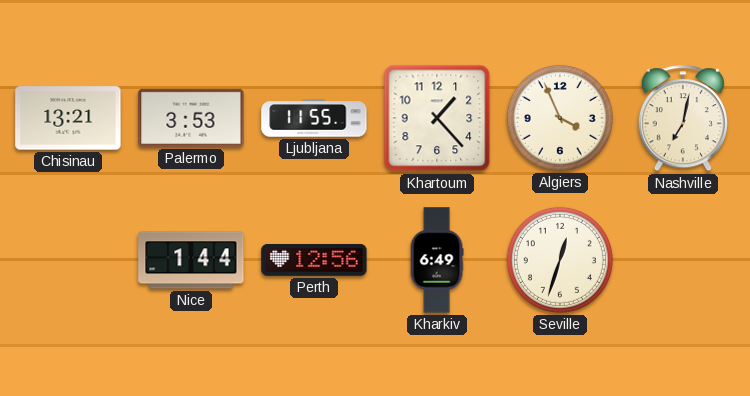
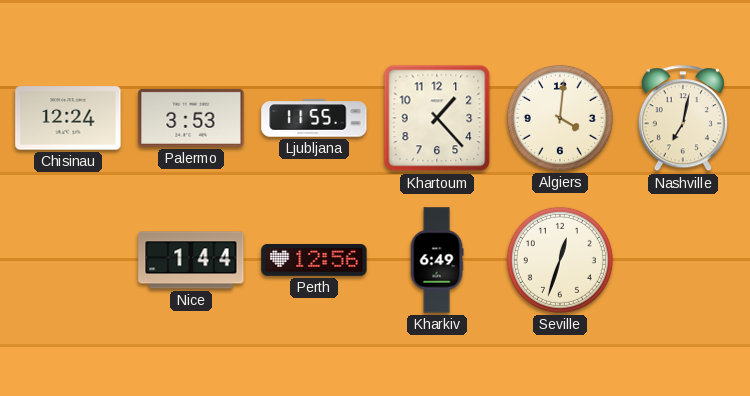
Chisinau: 13:21 -> 12:24
Algiers: 3:56 -> 4:01
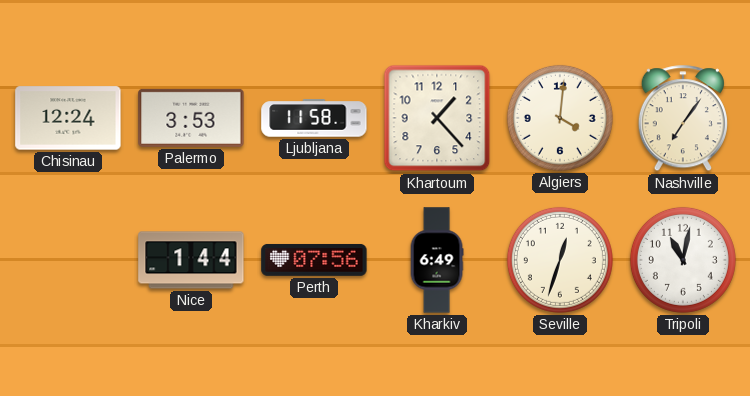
Ljubljana: 11:55 -> 11:58
Nashville: 7:02 -> 7:06
Perth: 12:56 -> 07:56
Tripoli: none -> 11:02
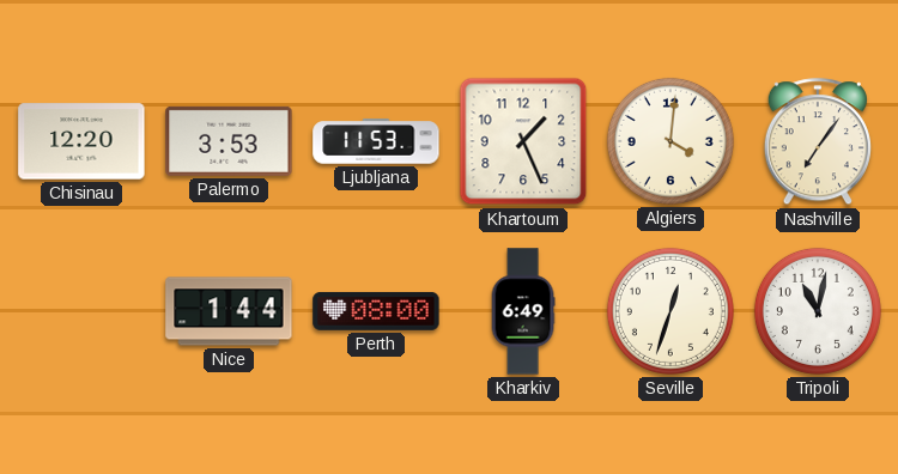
Chisinau: 12:24 -> 12:20
Ljubljana: 11:58 -> 11:53
Khartoum: 1:23 -> 1:26
Perth: 07:56 -> 08:00
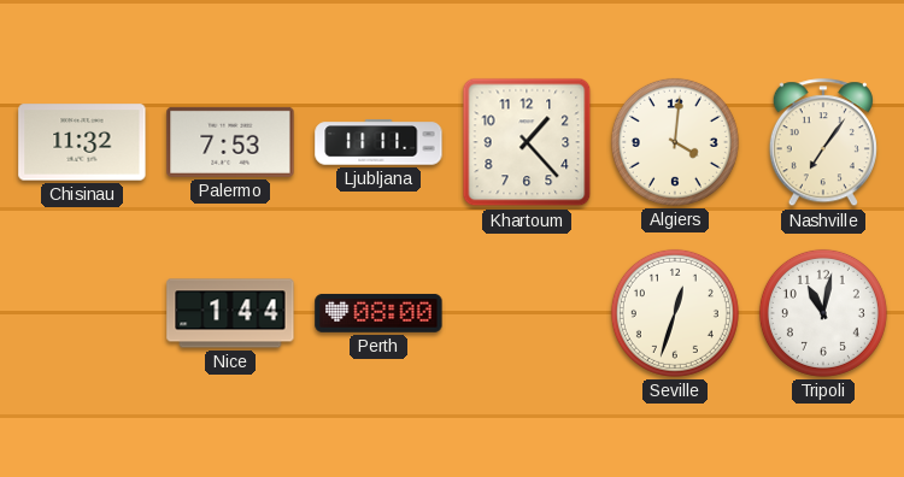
Chisinau: 12:20 -> 11:32
Palermo: 3:53 -> 7:53
Ljubljana: 11:53 -> 11:11
Khartoum: 1:26 -> 1:23
Kharkiv: 6:49 -> none
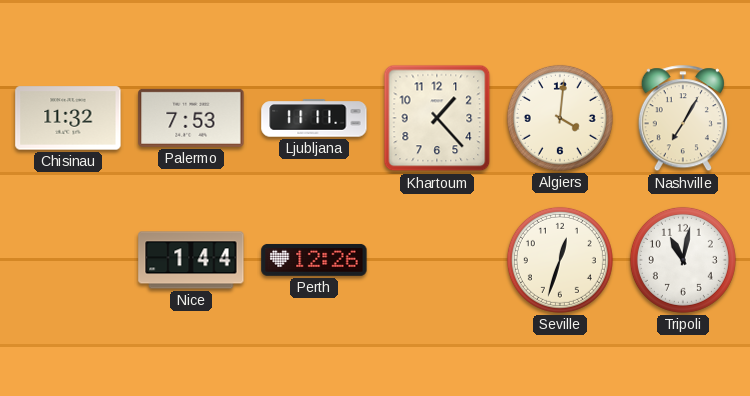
Nashville: 7:06 -> 7:05
Perth: 08:00 -> 12:26
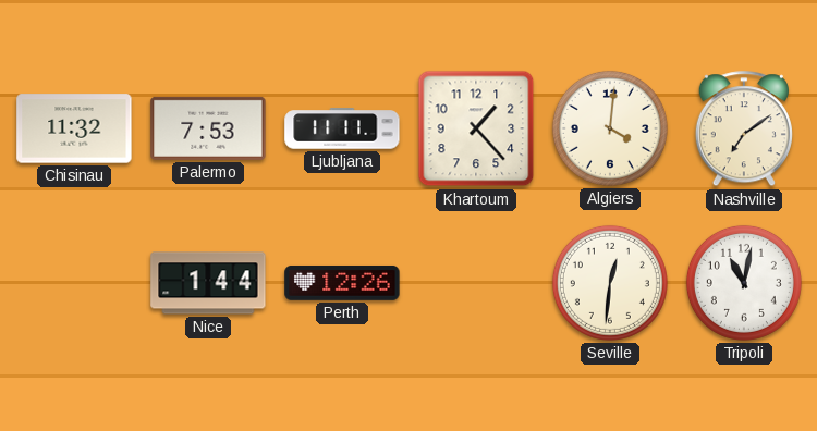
Nashville: 7:05 -> 7:09
Seville: 12:33 -> 12:31
